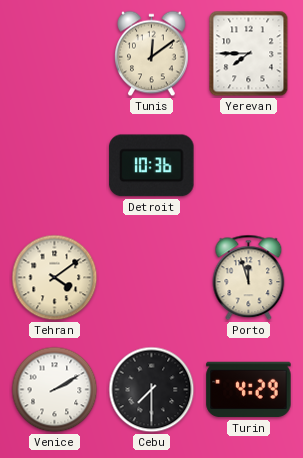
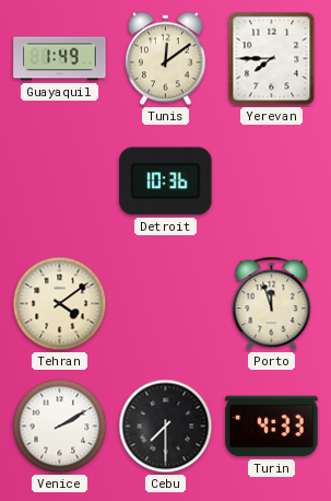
Guayaquil: none -> 1:49
Turin: 4:29 -> 4:33
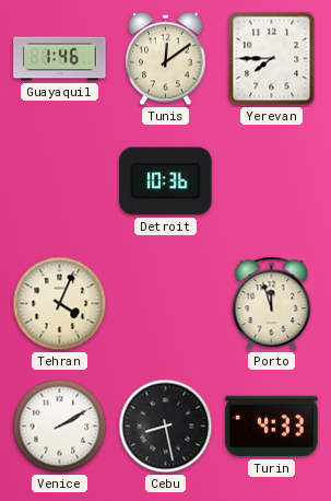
Guayaquil: 1:49 -> 1:46
Tehran: 4:09 -> 4:04
Cebu: 7:30 -> 8:28
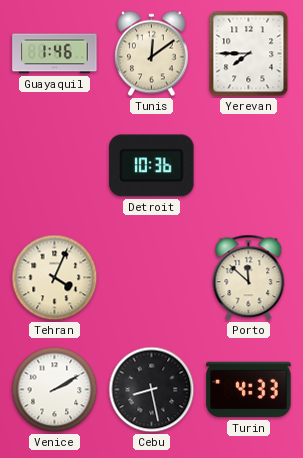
Porto: 11:57 -> 11:52
